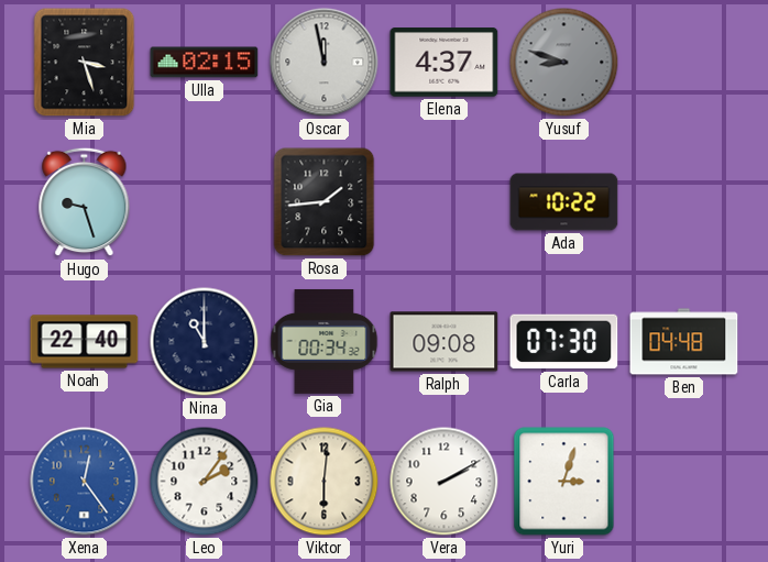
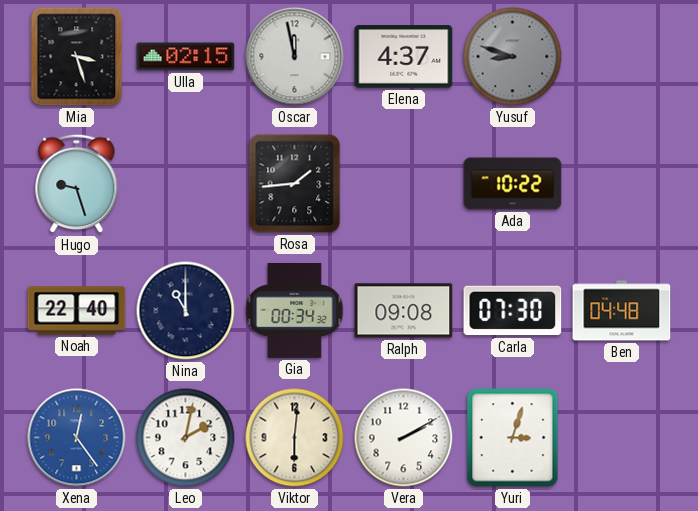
Leo: 2:06 -> 2:02
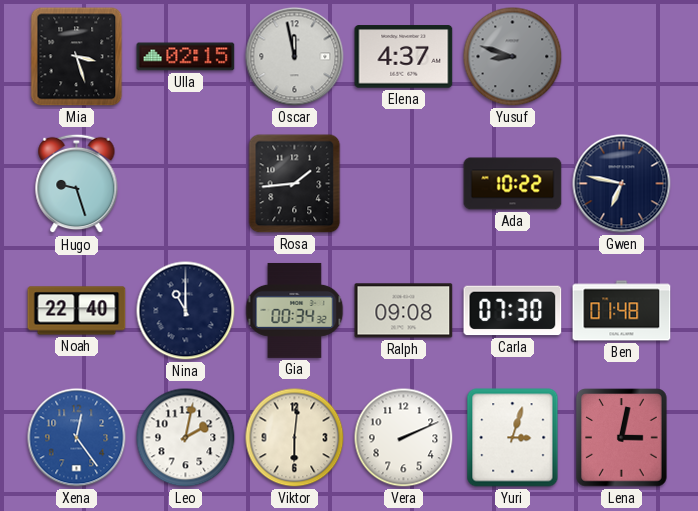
Gwen: none -> 6:47
Ben: 04:48 -> 01:48
Vera: 2:10 -> 2:11
Lena: none -> 3:02
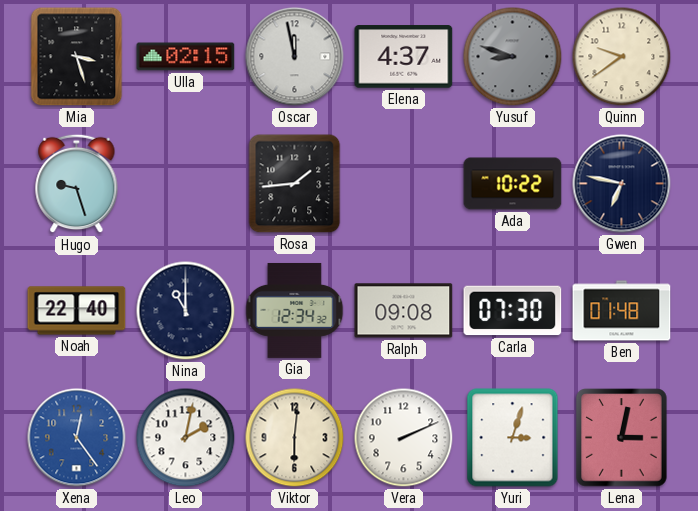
Quinn: none -> 9:39
Gia: 00:34 -> 12:34
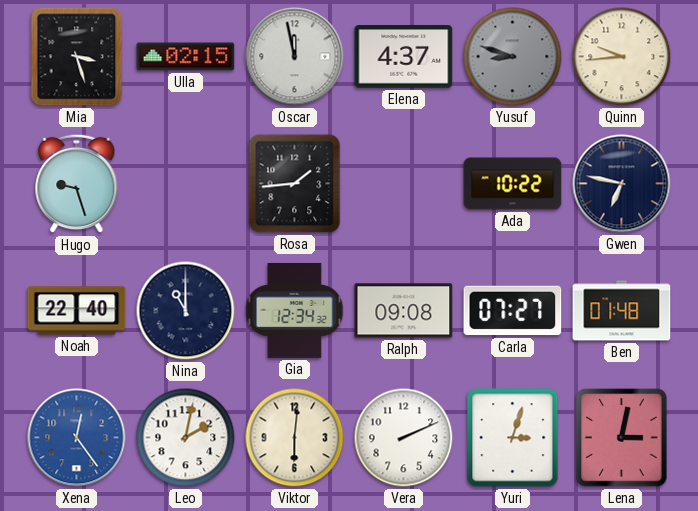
Quinn: 9:39 -> 9:44
Carla: 07:30 -> 07:27
